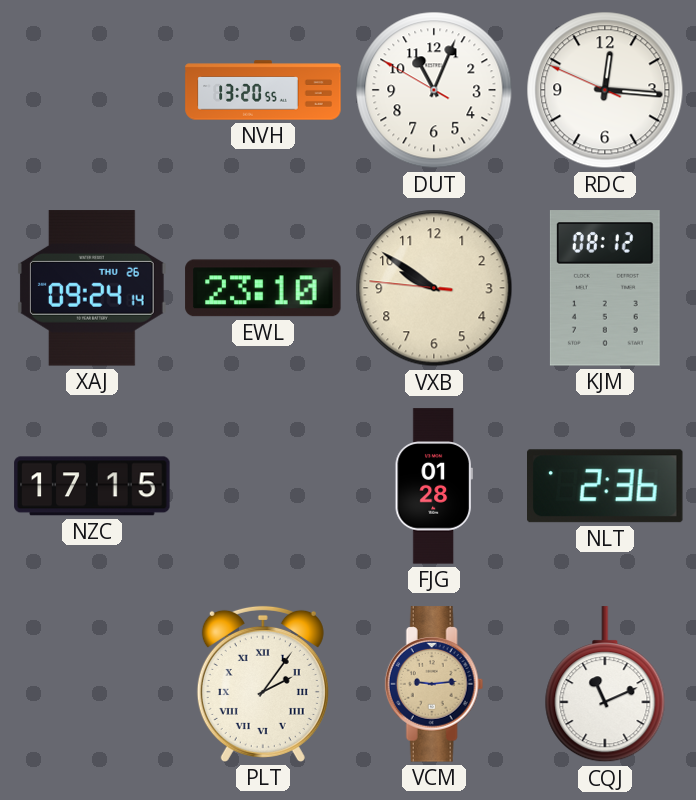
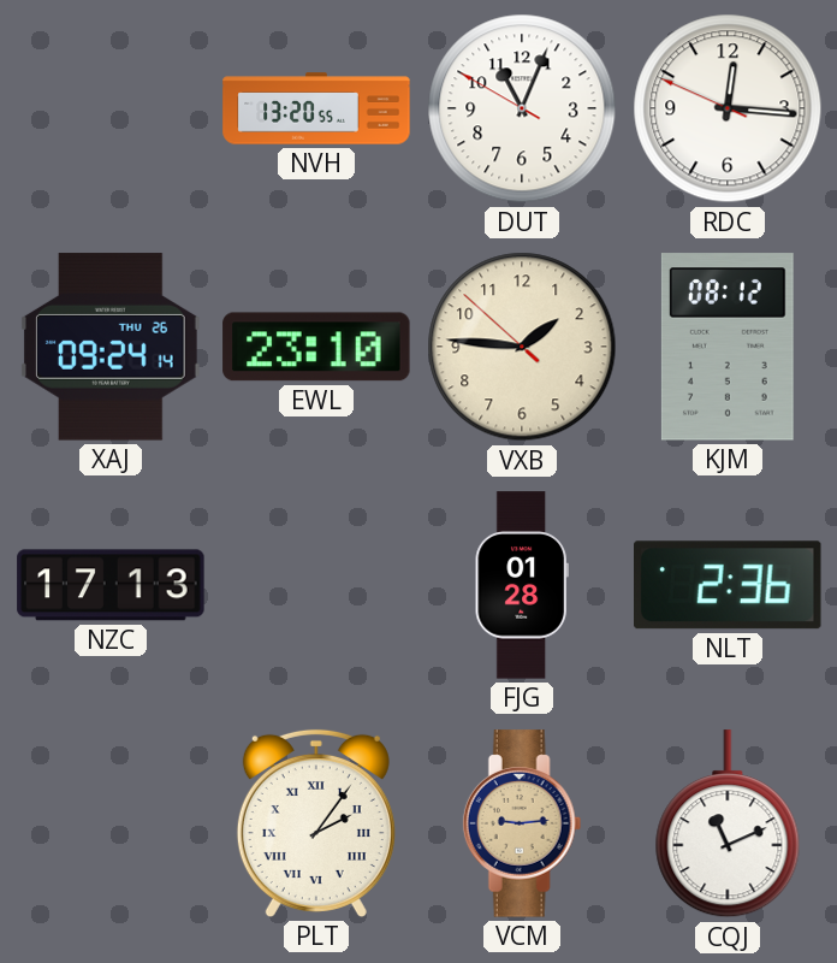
VXB: 9:50 -> 1:45
NZC: 17:15 -> 17:13
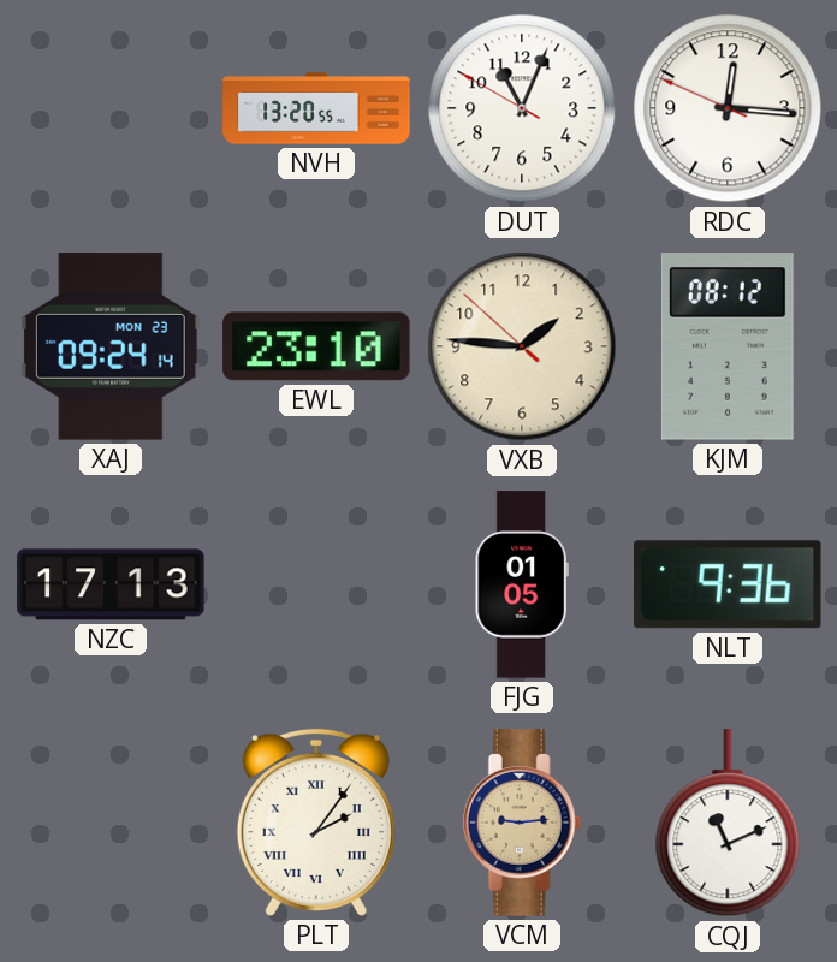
XAJ date: THU 26 -> MON 23
FJG: 01:28 -> 01:05
NLT: 2:36 -> 9:36
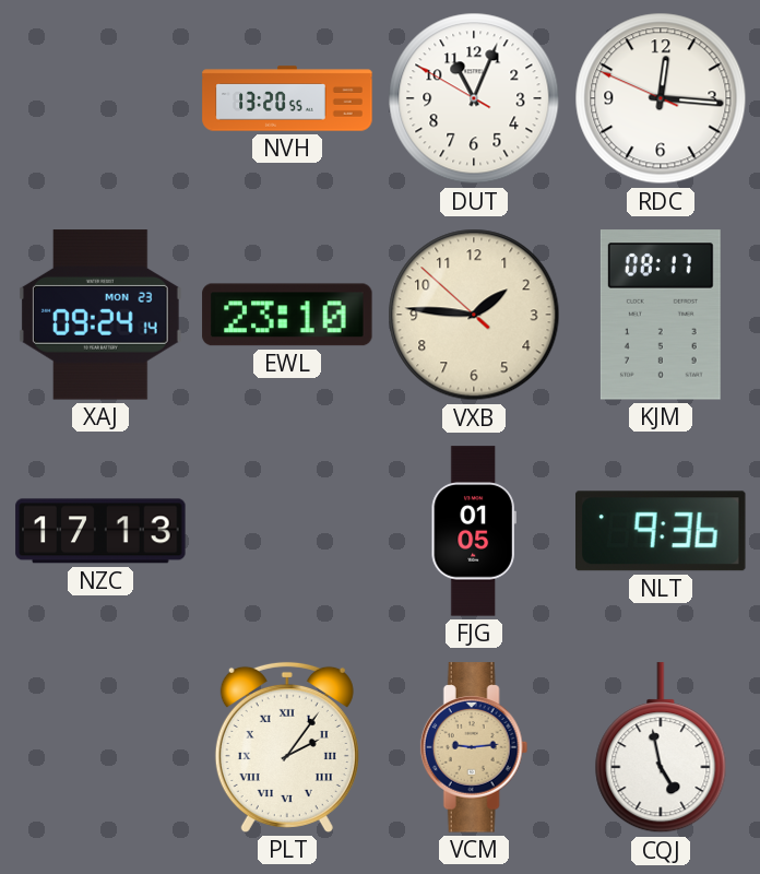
KJM: 08:12 -> 08:17
CQJ: 11:11 -> 4:58
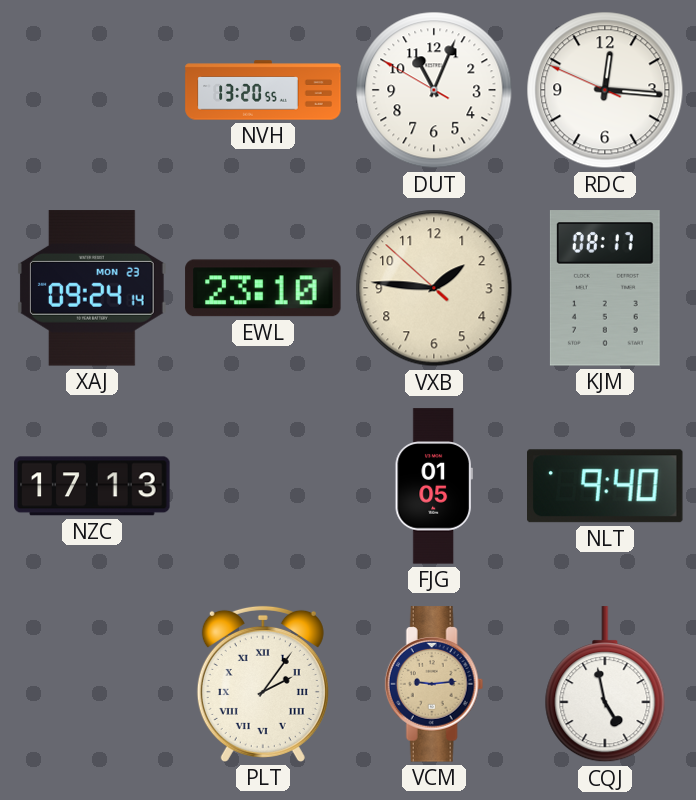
NLT: 9:36 -> 9:40
